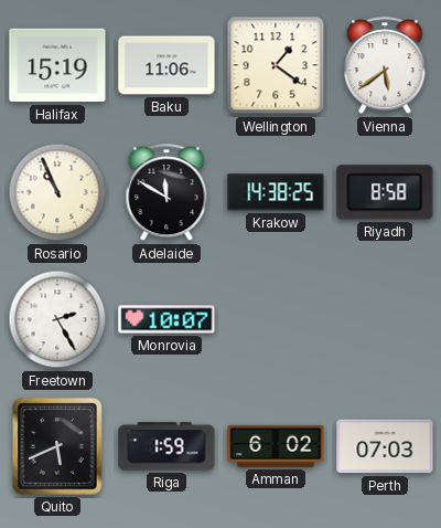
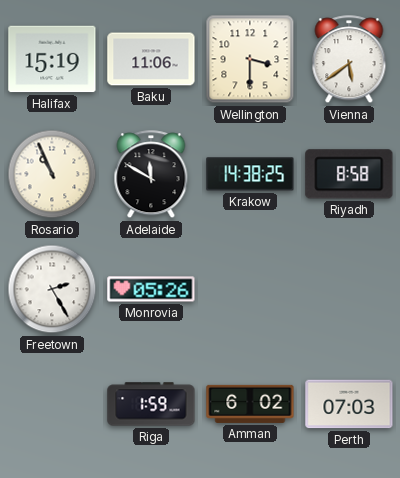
Wellington: 1:21 -> 3:30
Monrovia: 10:07 -> 05:26
Quito: 5:41 -> none
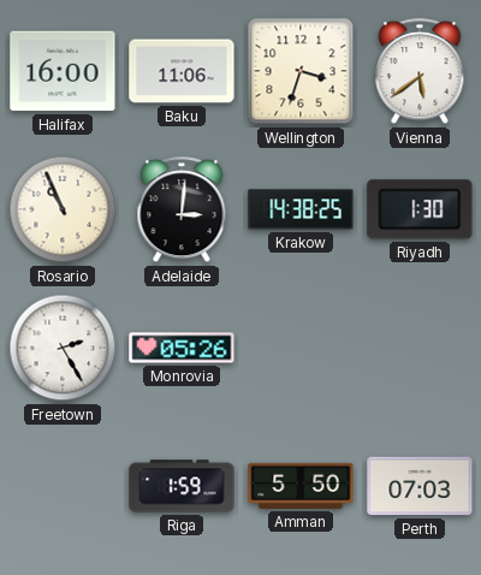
Halifax: 15:19 -> 16:00
Wellington: 3:30 -> 3:33
Adelaide: 11:50 -> 3:01
Riyadh: 8:58 -> 1:30
Amman: 6:02 -> 5:50
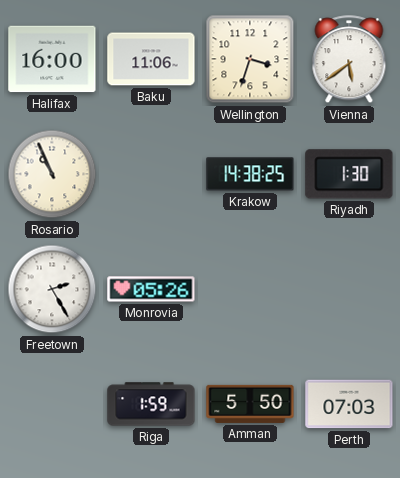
Adelaide: 3:01 -> none
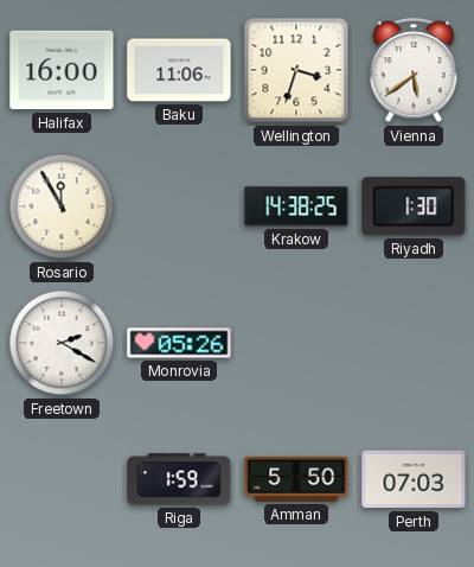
Rosario: 10:56 -> 11:55
Freetown: 2:25 -> 2:20
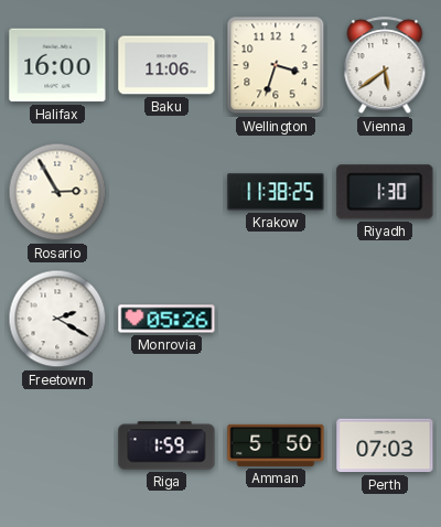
Rosario: 11:55 -> 2:55
Krakow: 14:38 -> 11:38
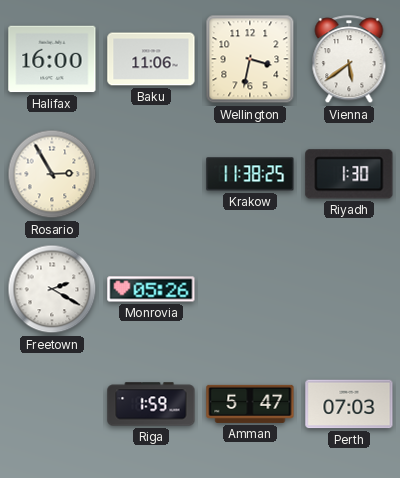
Wellington: 3:33 -> 3:32
Amman: 5:50 -> 5:47
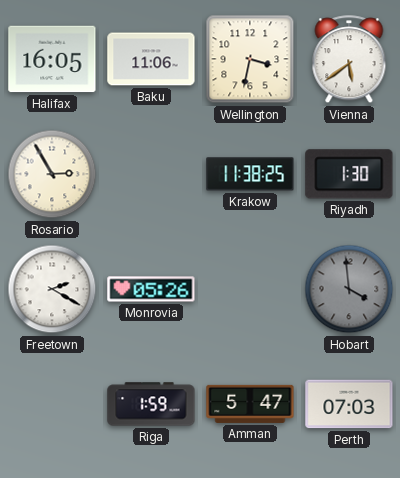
Halifax: 16:00 -> 16:05
Hobart: none -> 3:59
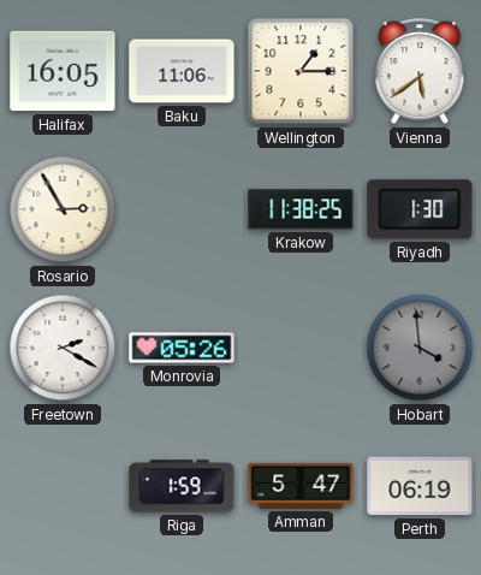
Wellington: 3:32 -> 1:15
Perth: 07:03 -> 06:19
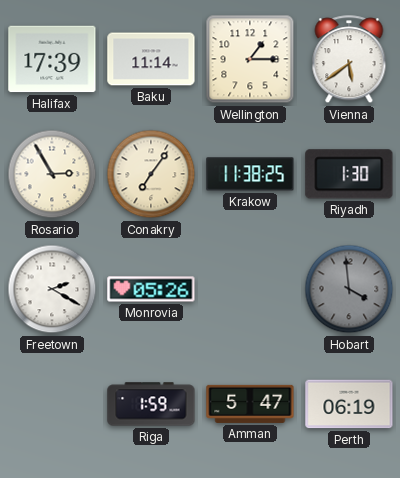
Halifax: 16:05 -> 17:39
Baku: 11:06 -> 11:14
Conakry: none -> 7:06
